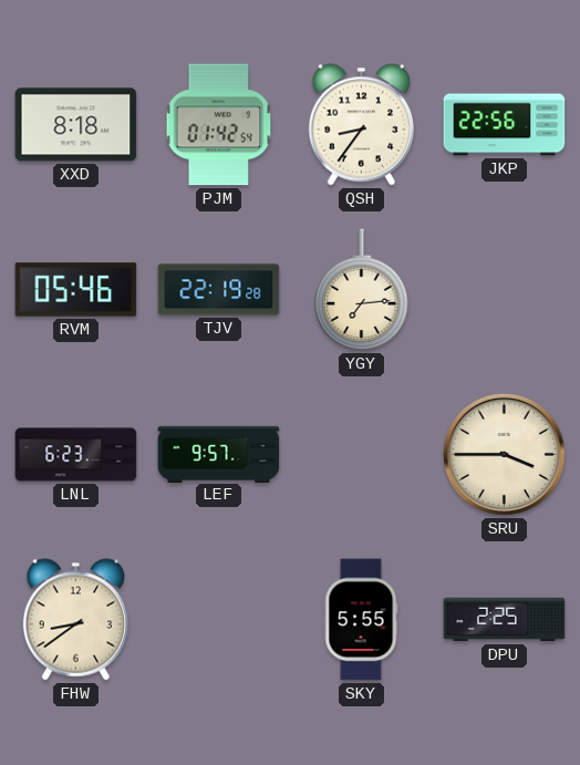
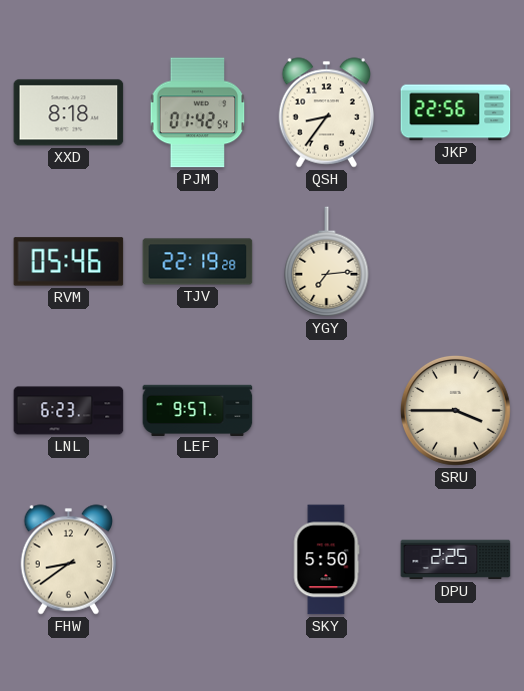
SKY: 5:55 -> 5:50
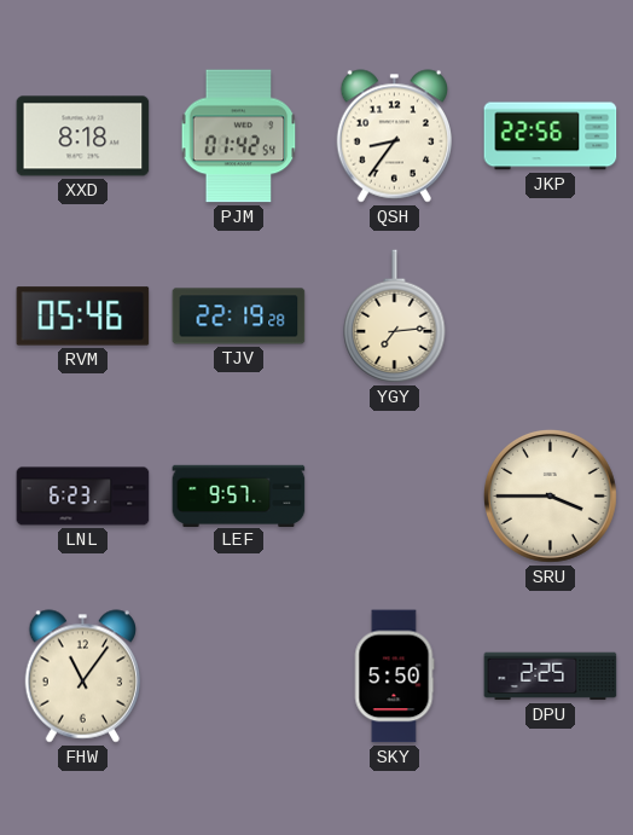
FHW: 8:39 -> 11:06
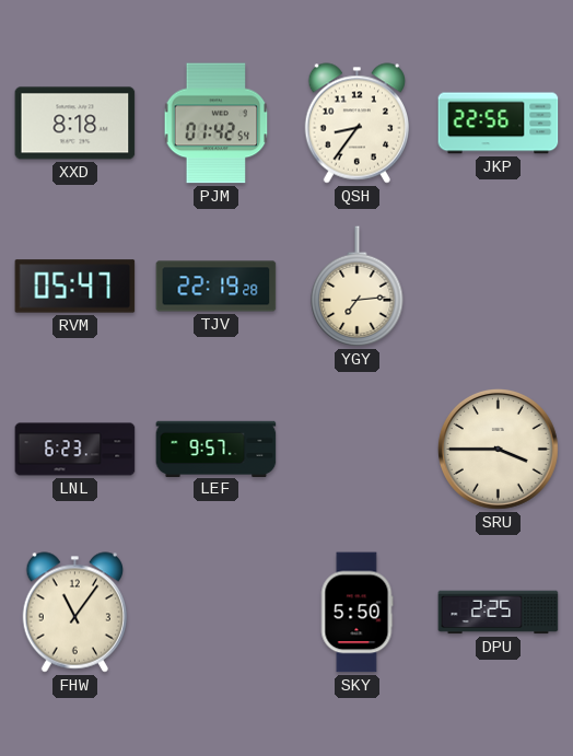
RVM: 05:46 -> 05:47
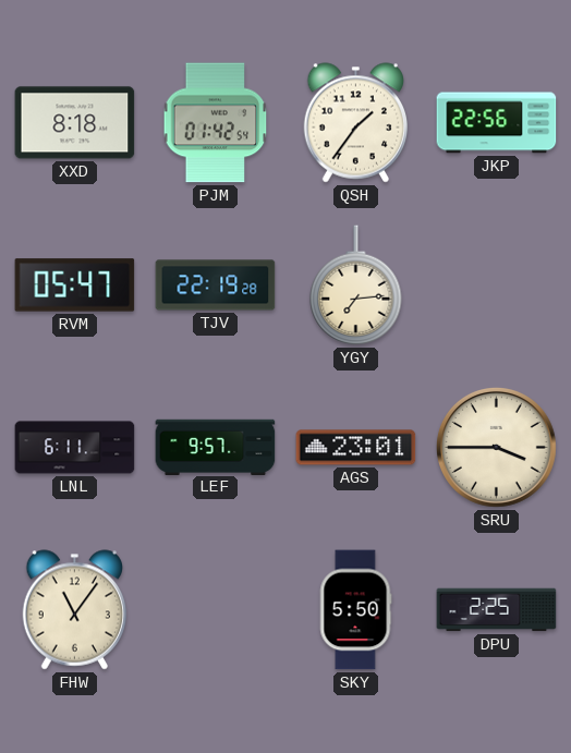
QSH: 8:36 -> 1:36
LNL: 6:23 -> 6:11
AGS: none -> 23:01
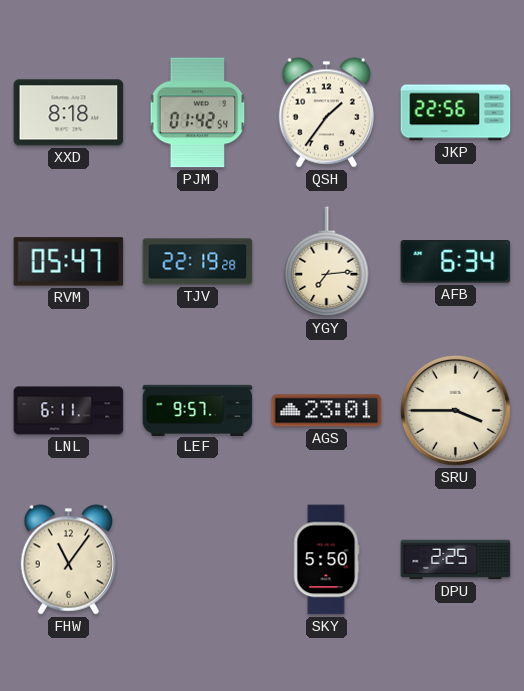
AFB: none -> 6:34
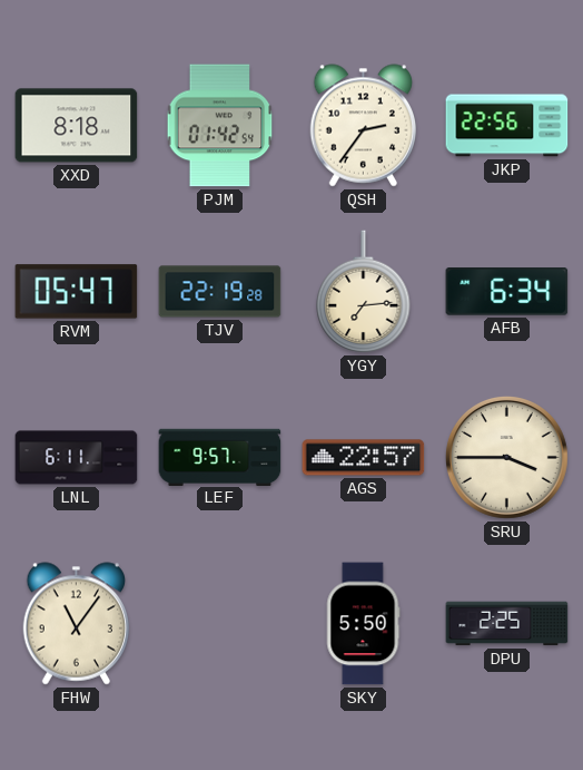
QSH: 1:36 -> 2:36
AGS: 23:01 -> 22:57
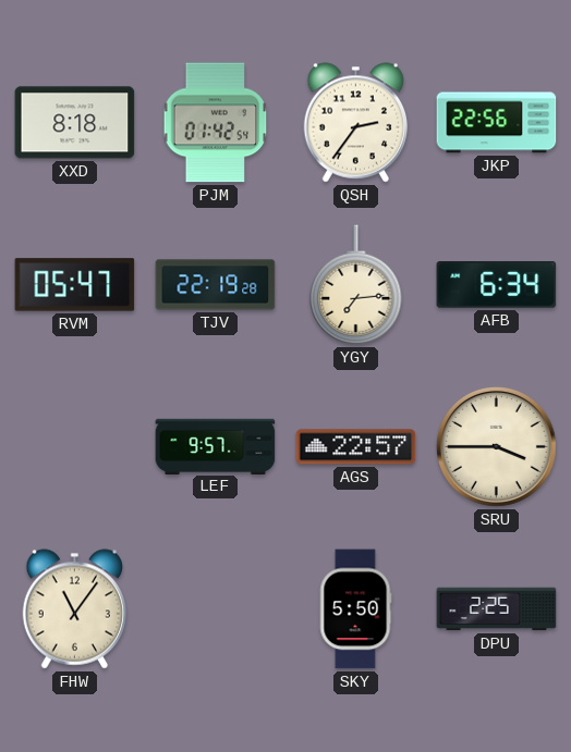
LNL: 6:11 -> none
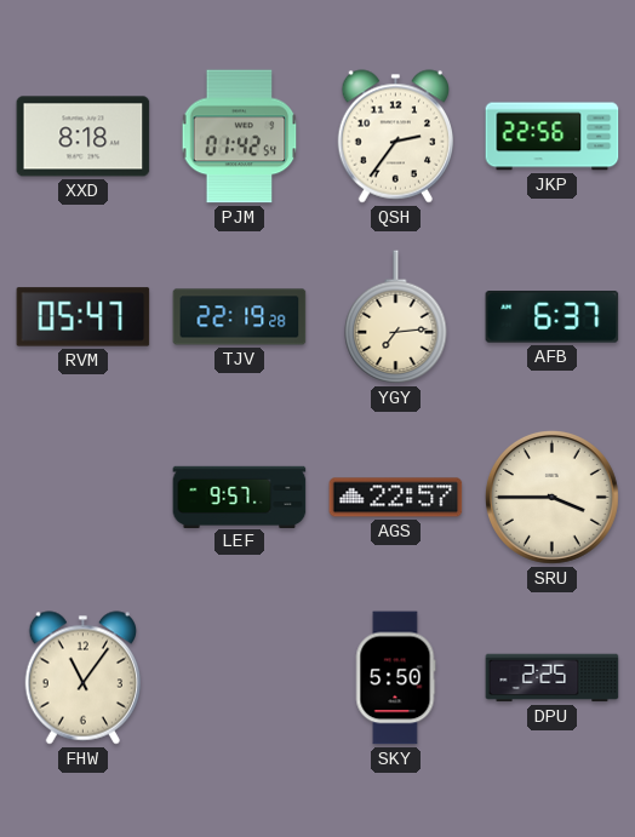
AFB: 6:34 -> 6:37
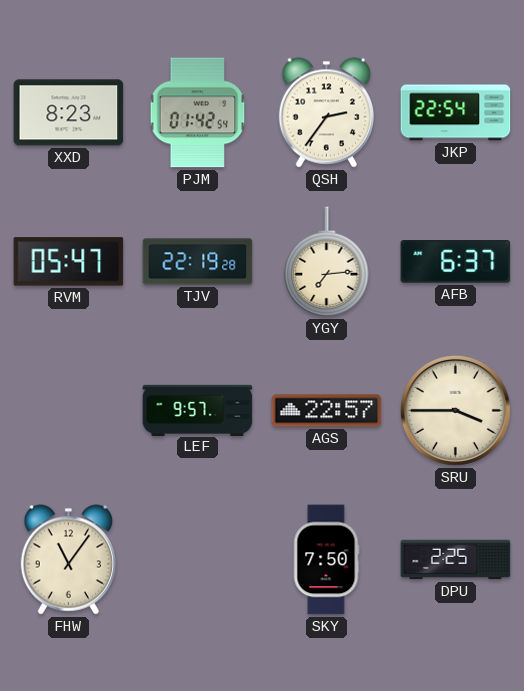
XXD: 8:18 -> 8:23
JKP: 22:56 -> 22:54
SKY: 5:50 -> 7:50
